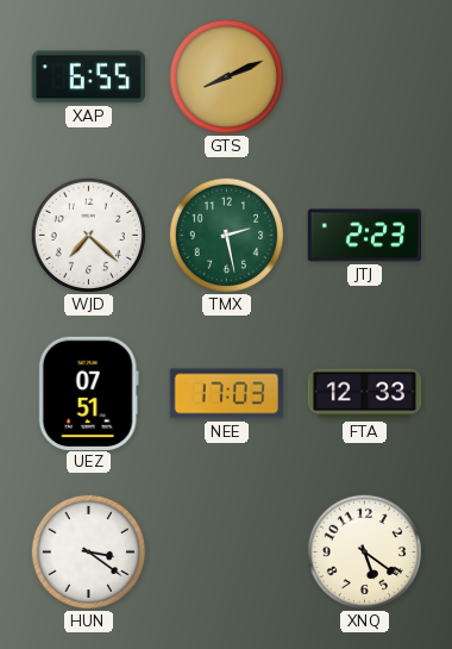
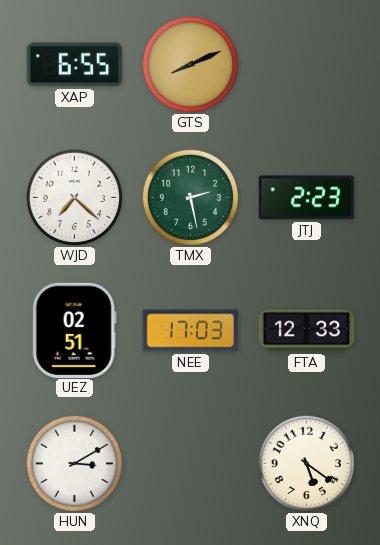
UEZ: 07:51 -> 02:51
HUN: 3:21 -> 3:10
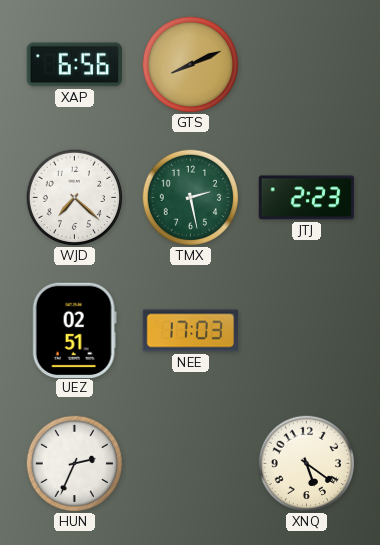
XAP: 6:55 -> 6:56
FTA: 12:33 -> none
HUN: 3:10 -> 2:34
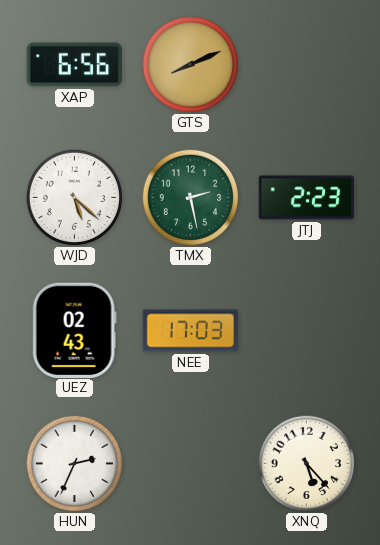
WJD: 7:22 -> 5:22
UEZ: 02:51 -> 02:43
XNQ: 5:21 -> 5:23
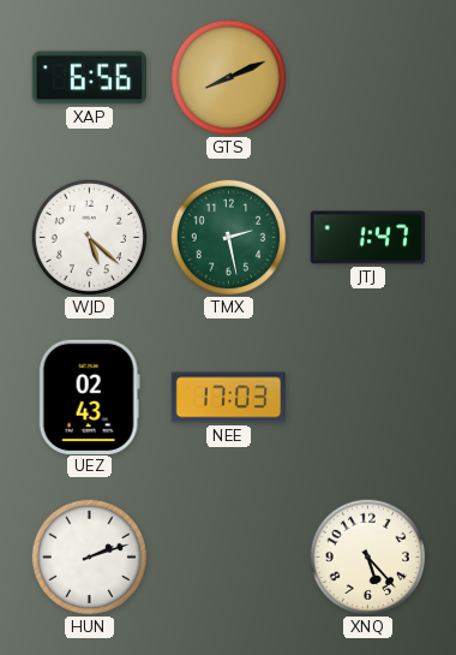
JTJ: 2:23 -> 1:47
HUN: 2:34 -> 2:12
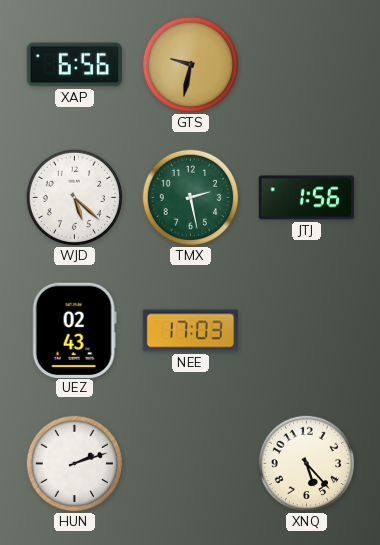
GTS: 8:11 -> 9:32
JTJ: 1:47 -> 1:56
